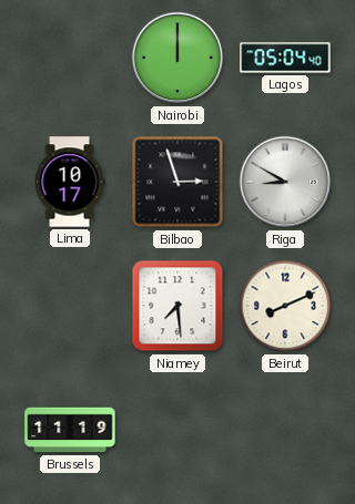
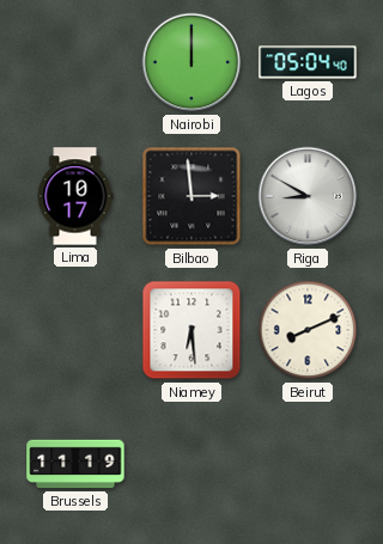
Bilbao: 2:57 -> 2:59
Niamey: 7:29 -> 6:29
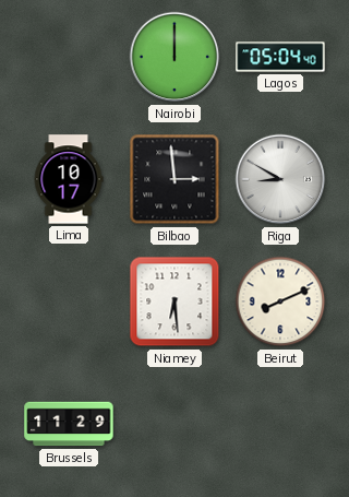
Brussels: 11:19 -> 11:29
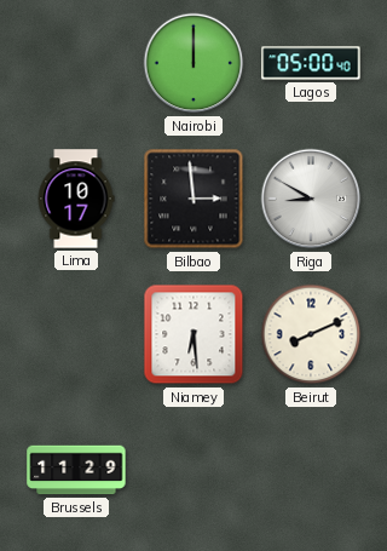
Lagos: 05:04 -> 05:00
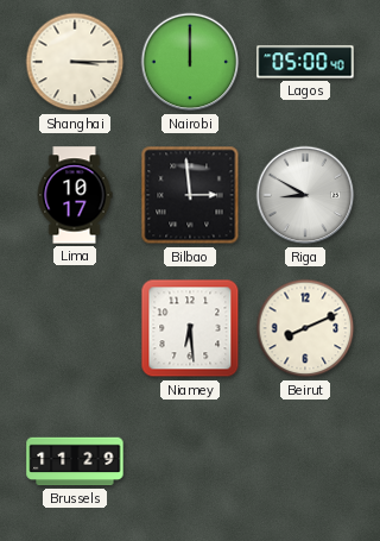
Shanghai: none -> 3:15
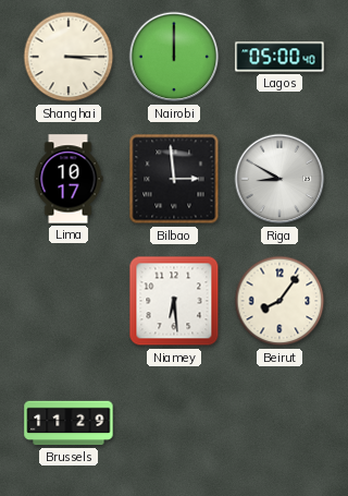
Beirut: 8:11 -> 8:06
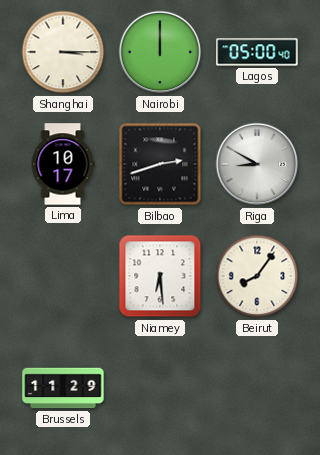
Bilbao: 2:59 -> 2:42
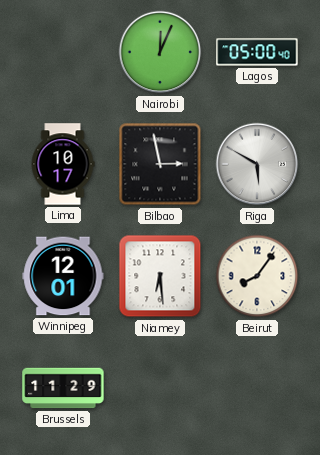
Shanghai: 3:15 -> none
Nairobi: 12:00 -> 12:04
Bilbao: 2:42 -> 2:58
Riga: 8:50 -> 5:50
Winnipeg: none -> 12:01
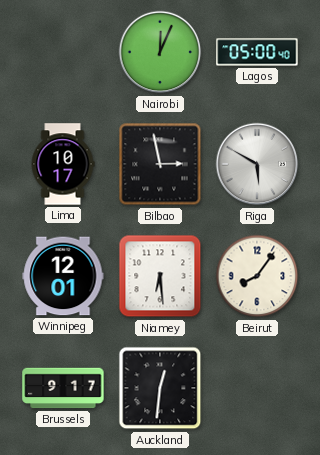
Brussels: 11:29 -> 9:17
Auckland: none -> 12:31
